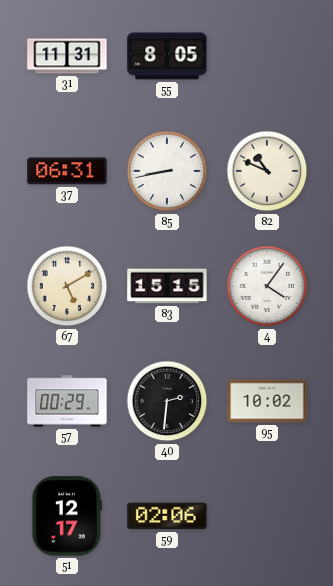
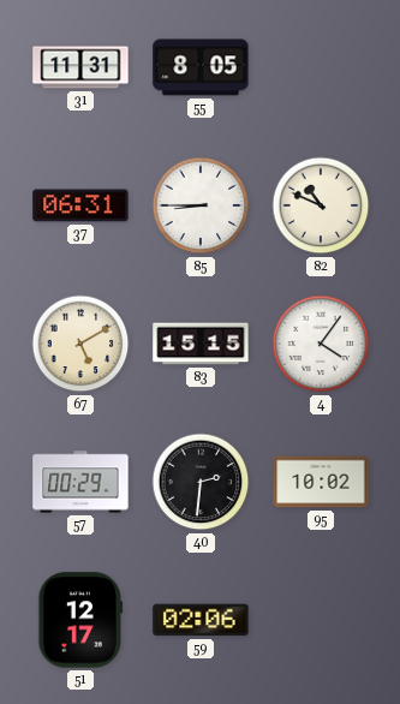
85: 8:43 -> 8:45
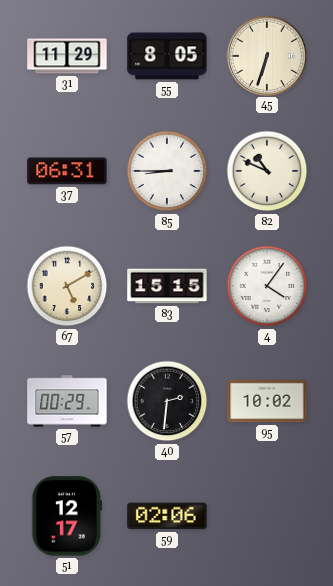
31: 11:31 -> 11:29
45: none -> 6:33
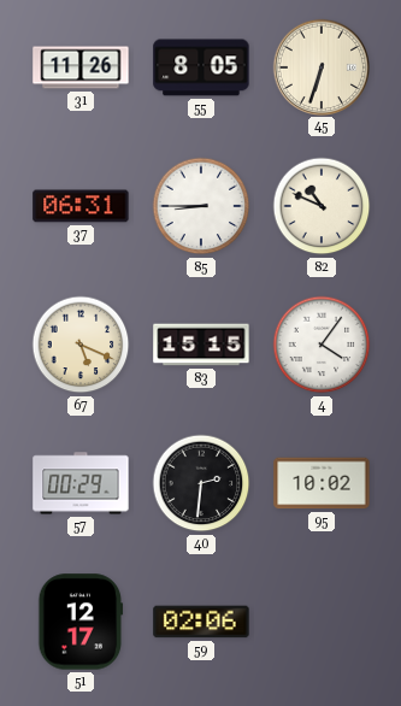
31: 11:29 -> 11:26
67: 5:10 -> 5:19
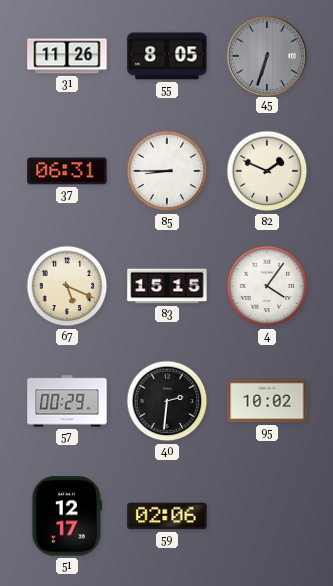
45 dial: cream -> grey
82: 10:49 -> 1:49
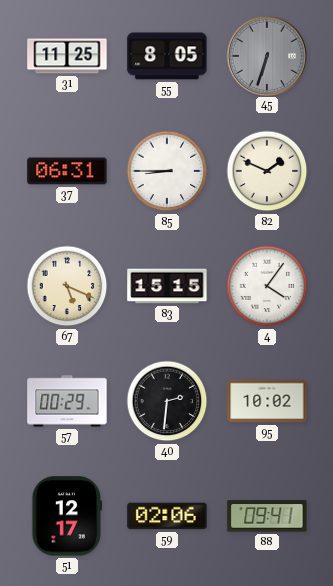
31: 11:26 -> 11:25
88: none -> 09:41
